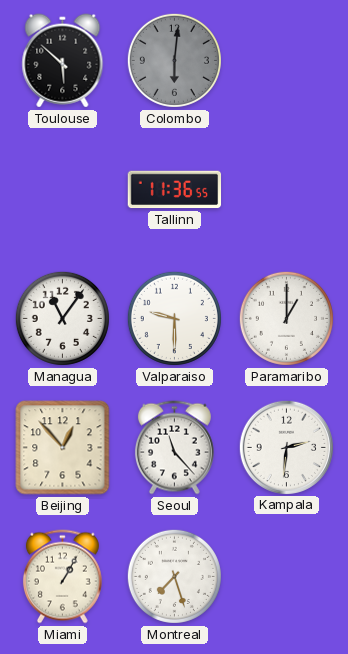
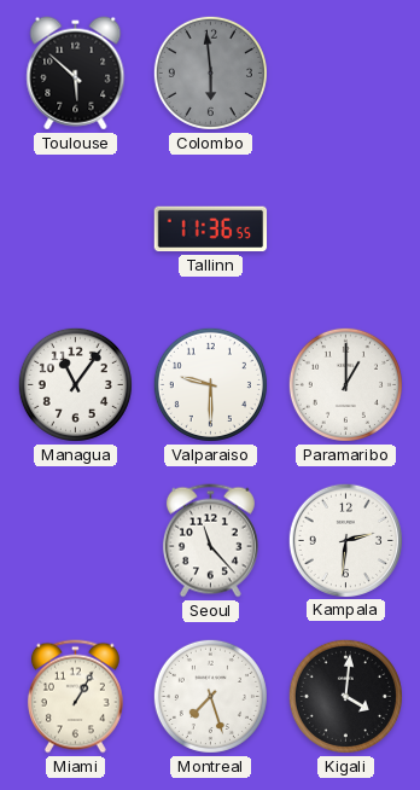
Colombo: 6:01 -> 5:59
Beijing: 12:53 -> none
Kigali: none -> 4:01
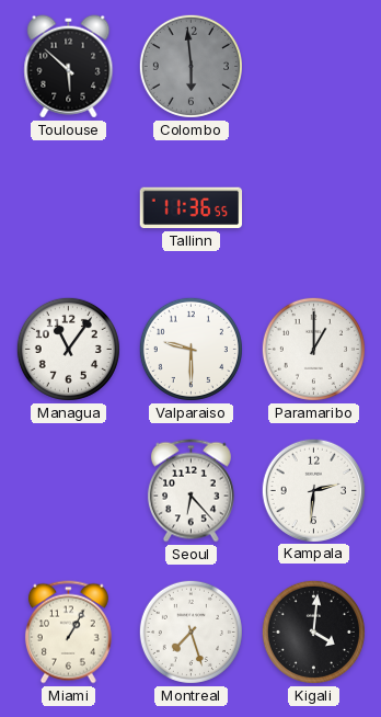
Seoul: 11:23 -> 6:23
